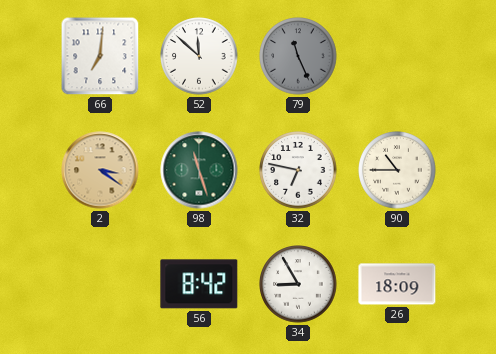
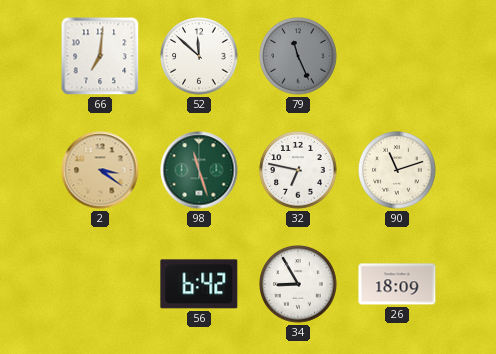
90: 10:45 -> 11:12
56: 8:42 -> 6:42
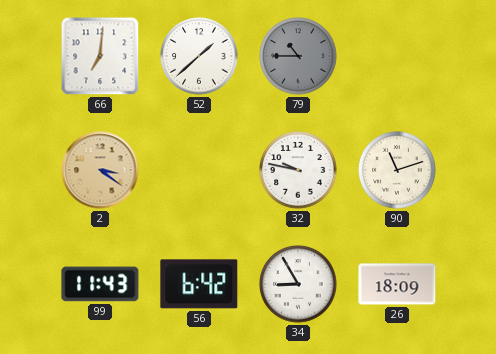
52: 11:52 -> 1:38
79: 11:26 -> 10:45
98: 11:27 -> none
32: 6:47 -> 9:47
99: none -> 11:43
